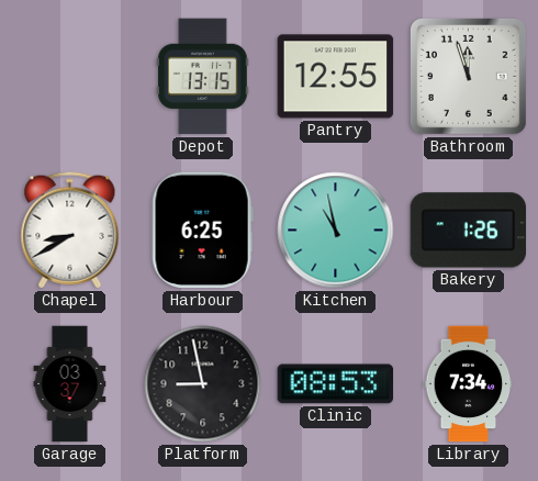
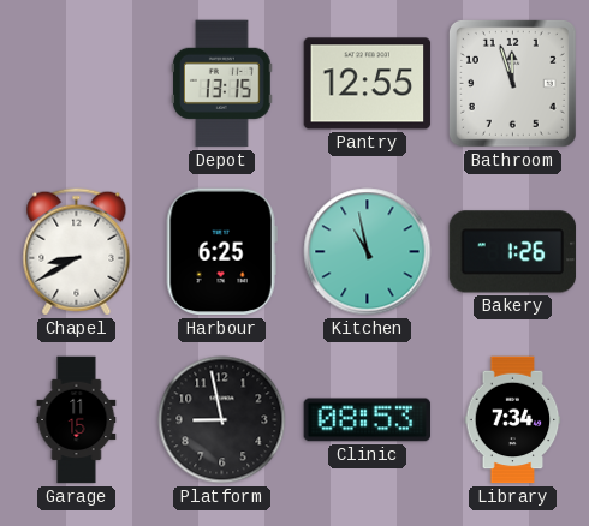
Garage: 03:37 -> 11:15
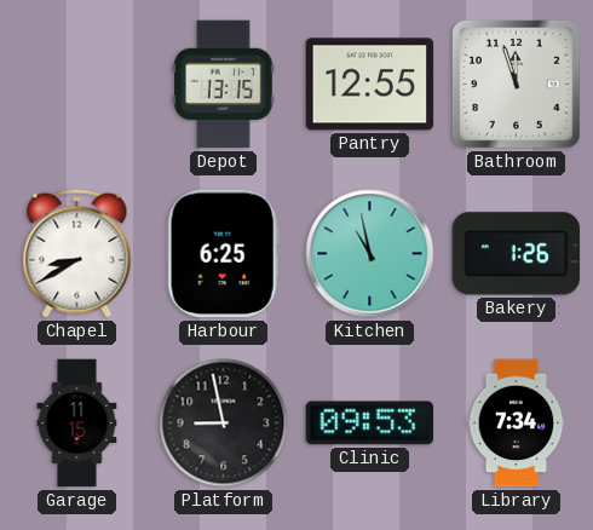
Clinic: 08:53 -> 09:53
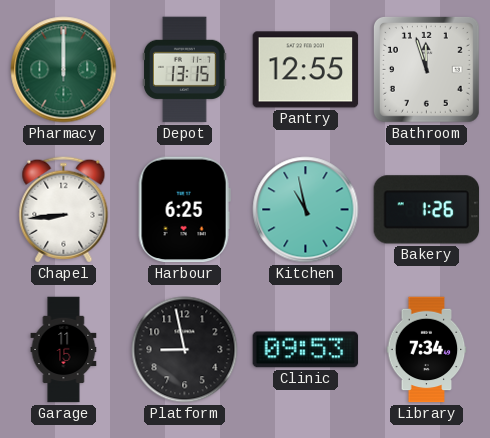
Pharmacy: none -> 12:00
Chapel: 8:40 -> 8:44
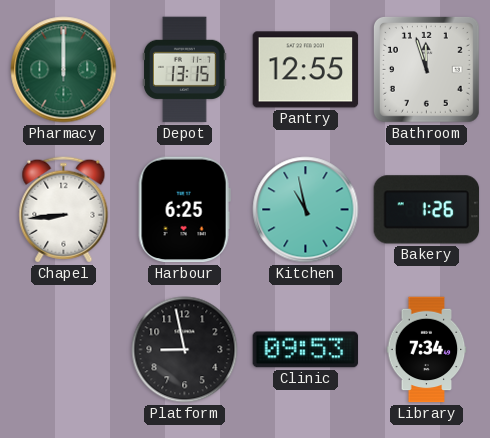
Garage: 11:15 -> none
